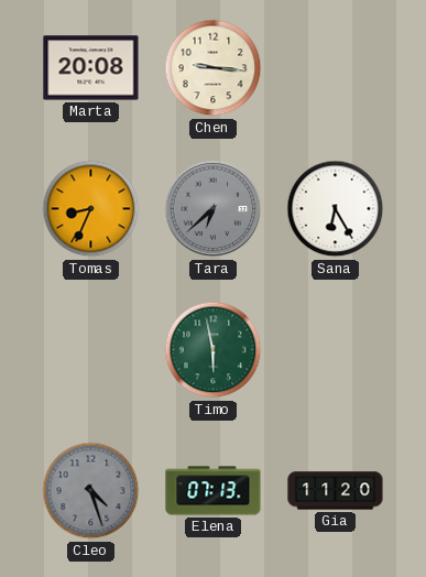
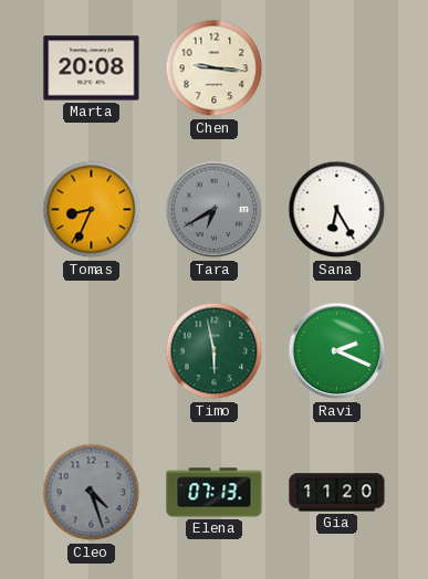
Tara: 6:38 -> 6:40
Ravi: none -> 2:19
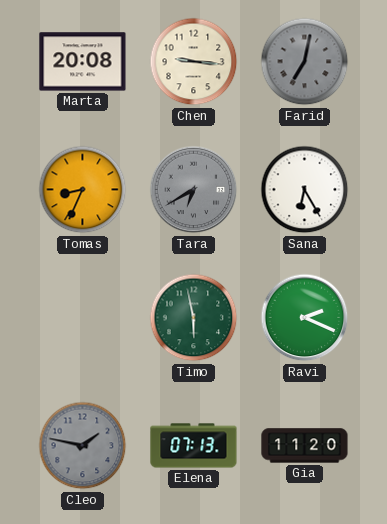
Farid: none -> 7:02
Cleo: 4:27 -> 1:47
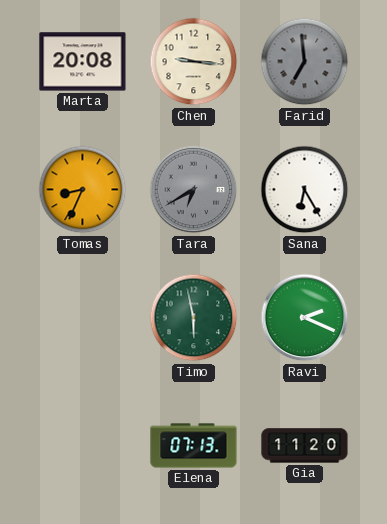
Farid: 7:02 -> 6:59
Cleo: 1:47 -> none
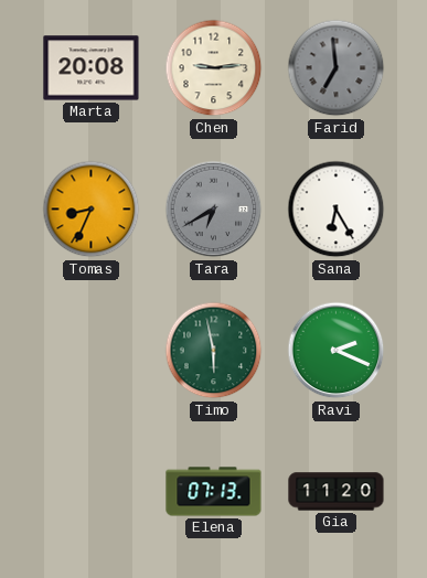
Chen: 9:16 -> 9:14
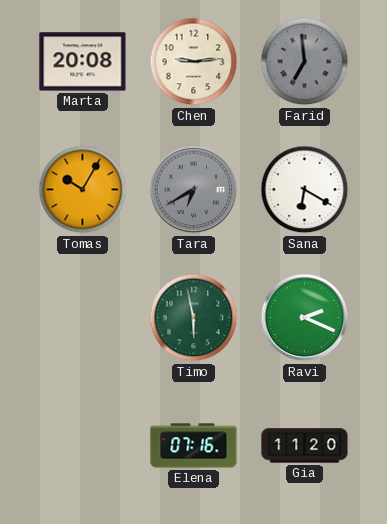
Tomas: 8:34 -> 10:05
Sana: 6:25 -> 6:20
Elena: 07:13 -> 07:16
